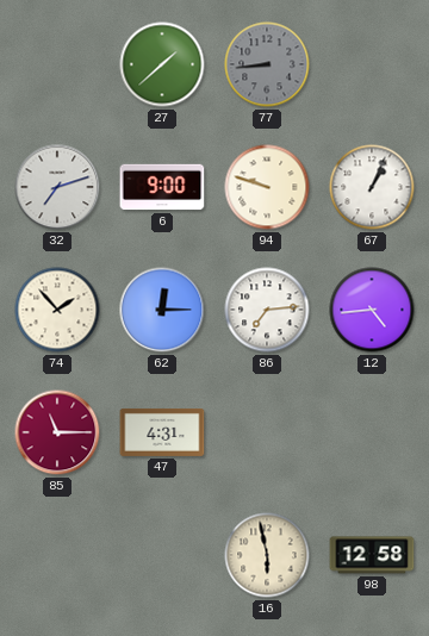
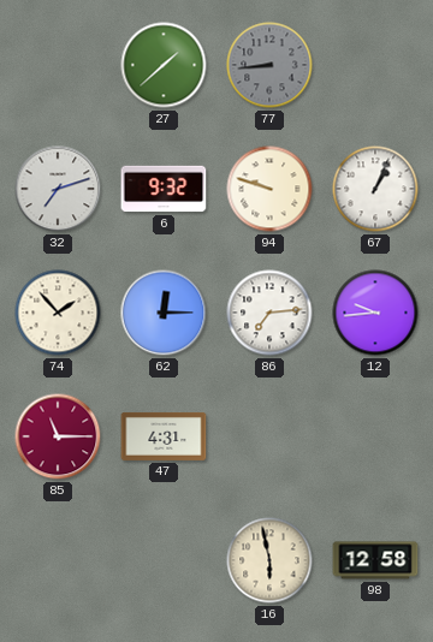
6: 9:00 -> 9:32
12: 4:44 -> 9:44
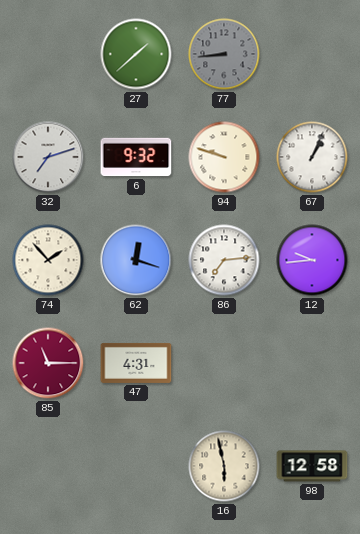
62: 12:15 -> 12:18
